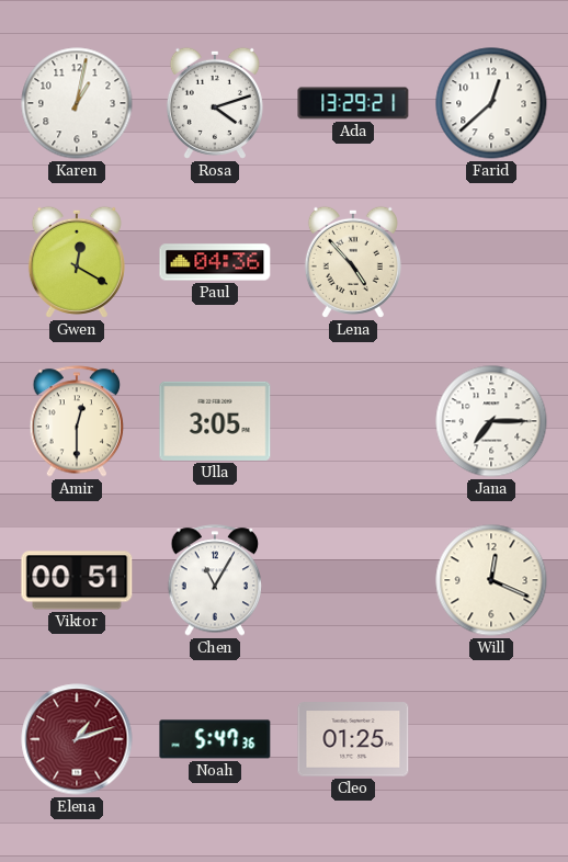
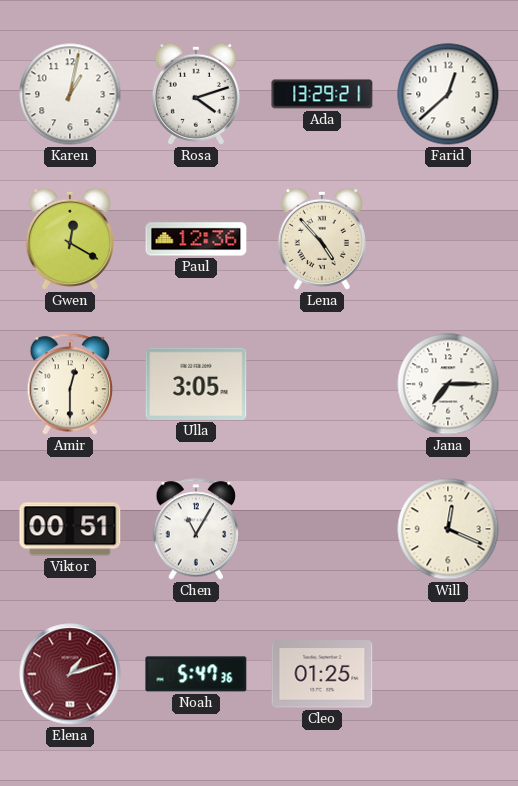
Paul: 04:36 -> 12:36
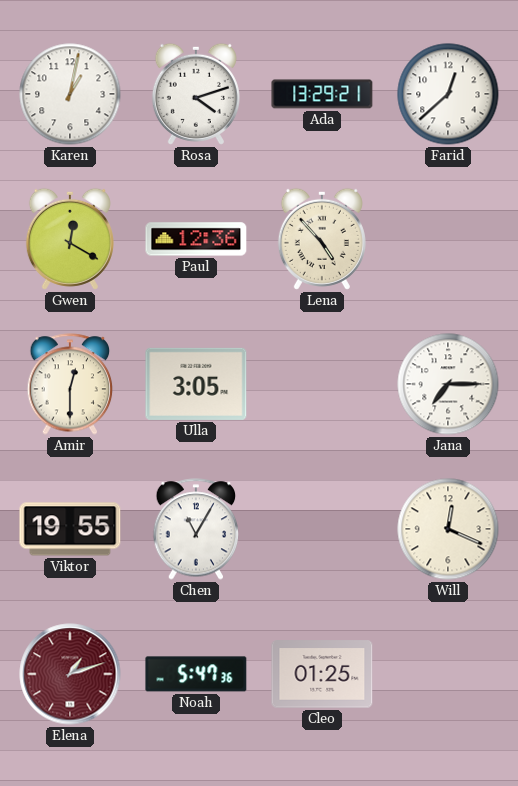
Viktor: 00:51 -> 19:55
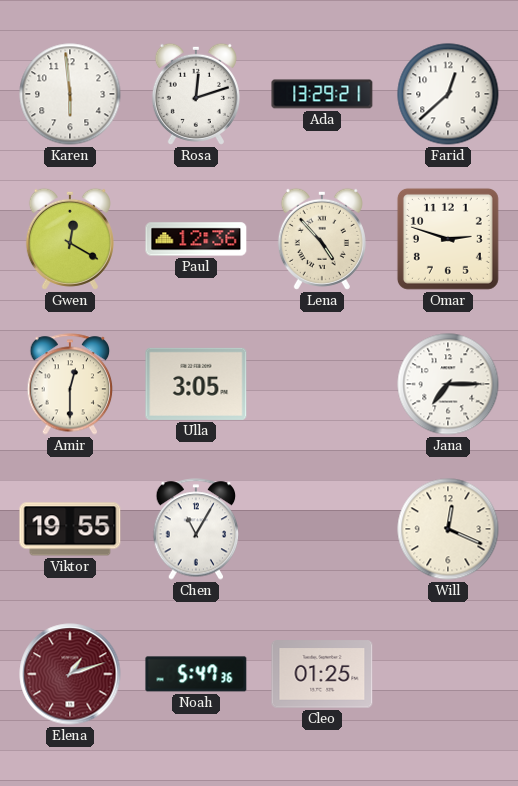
Karen: 1:02 -> 5:59
Rosa: 4:12 -> 12:12
Omar: none -> 2:48
